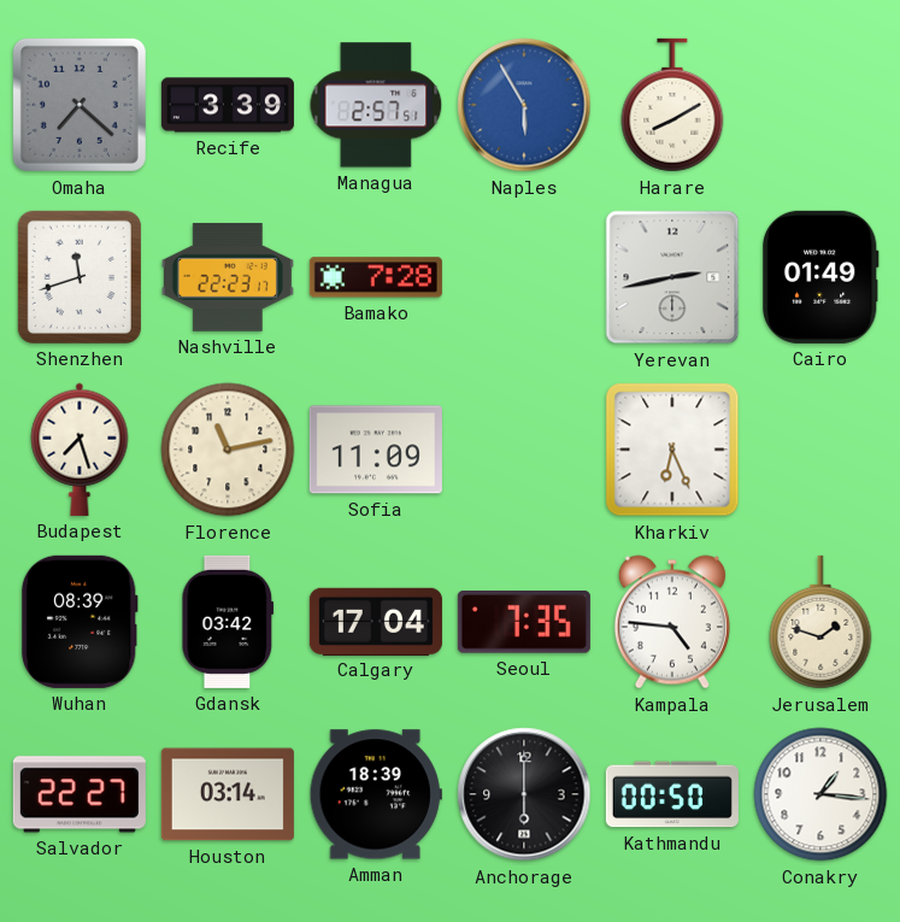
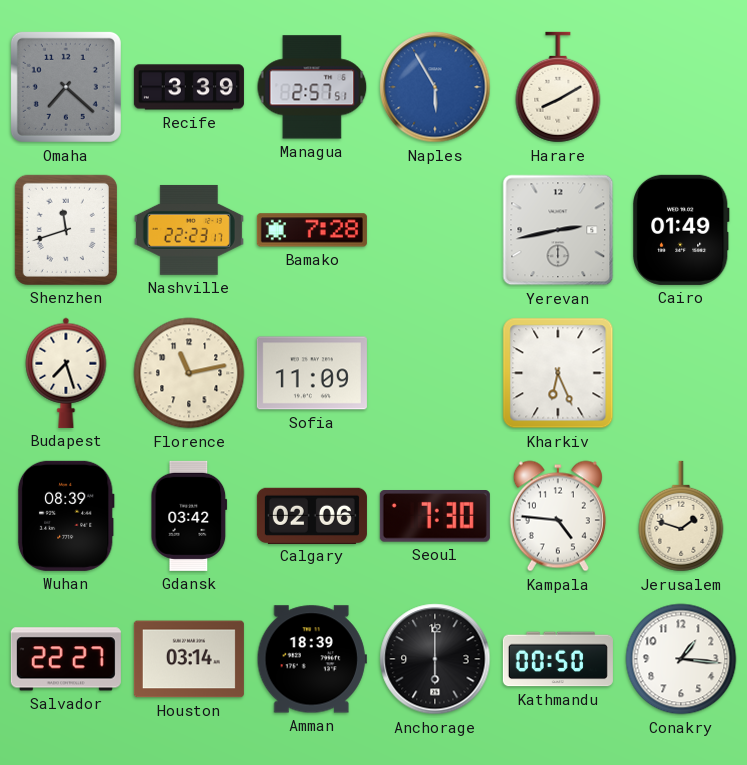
Calgary: 17:04 -> 02:06
Seoul: 7:35 -> 7:30
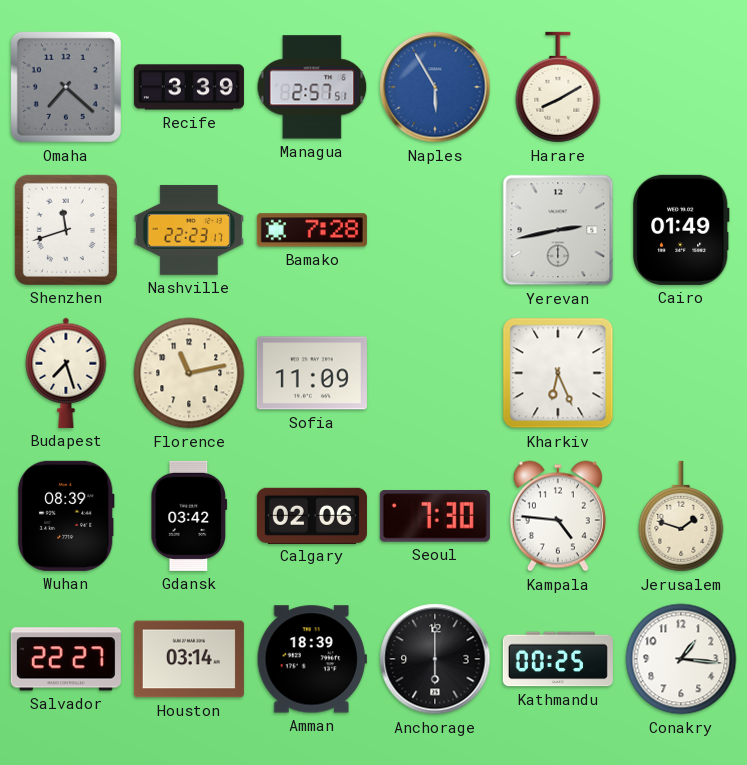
Kathmandu: 00:50 -> 00:25
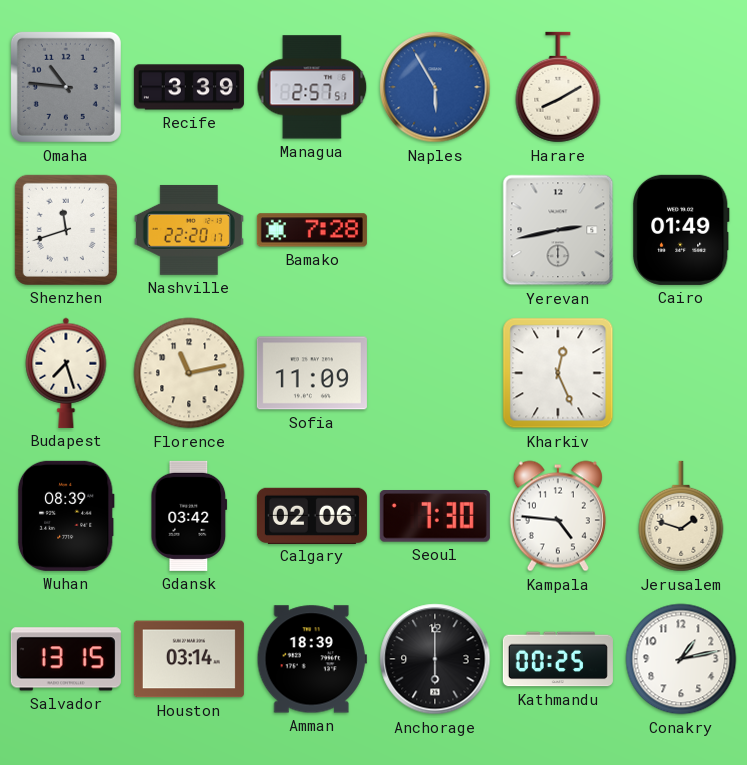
Omaha: 7:22 -> 10:46
Nashville: 22:23 -> 22:20
Kharkiv: 6:26 -> 12:26
Salvador: 22:27 -> 13:15
Conakry: 1:16 -> 1:13
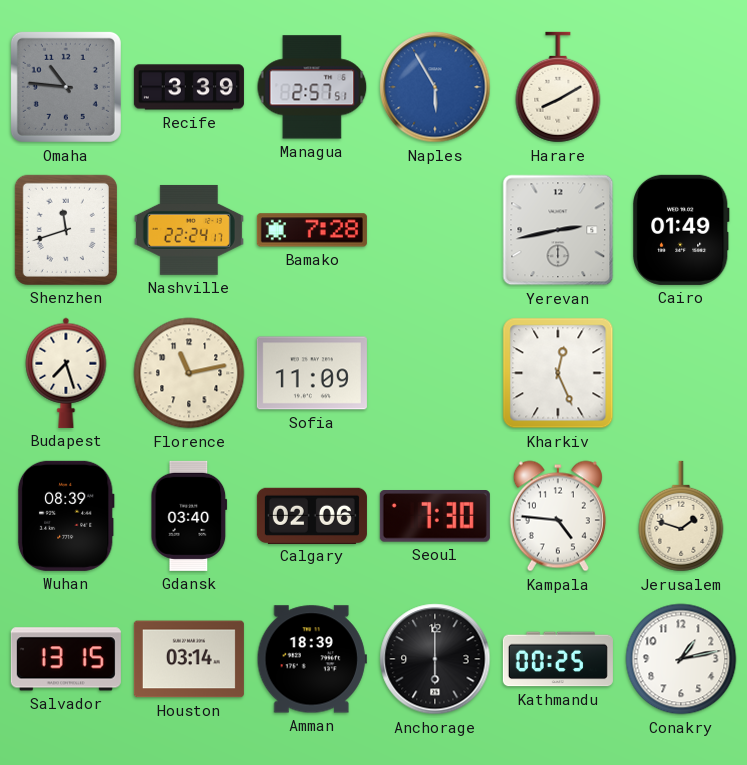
Nashville: 22:20 -> 22:24
Gdansk: 03:42 -> 03:40
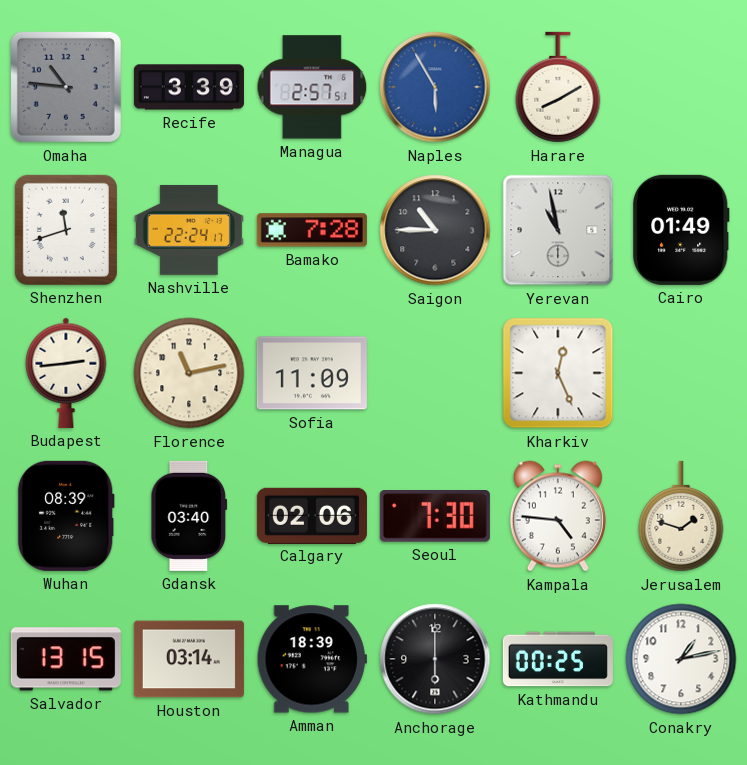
Saigon: none -> 10:45
Yerevan: 2:43 -> 10:58
Budapest: 7:27 -> 2:44
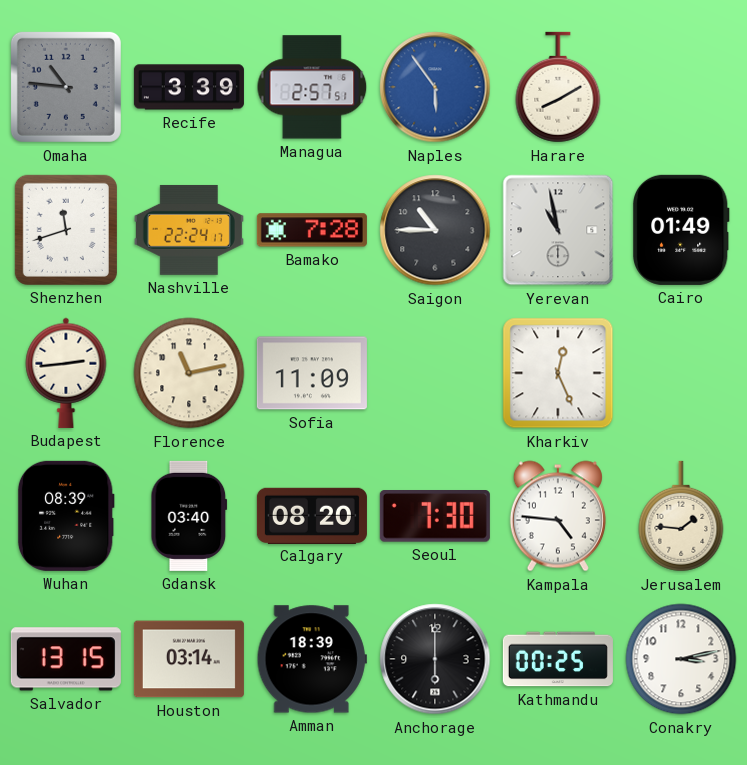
Naples: 5:55 -> 5:54
Calgary: 02:06 -> 08:20
Jerusalem: 1:48 -> 1:46
Conakry: 1:13 -> 3:13
